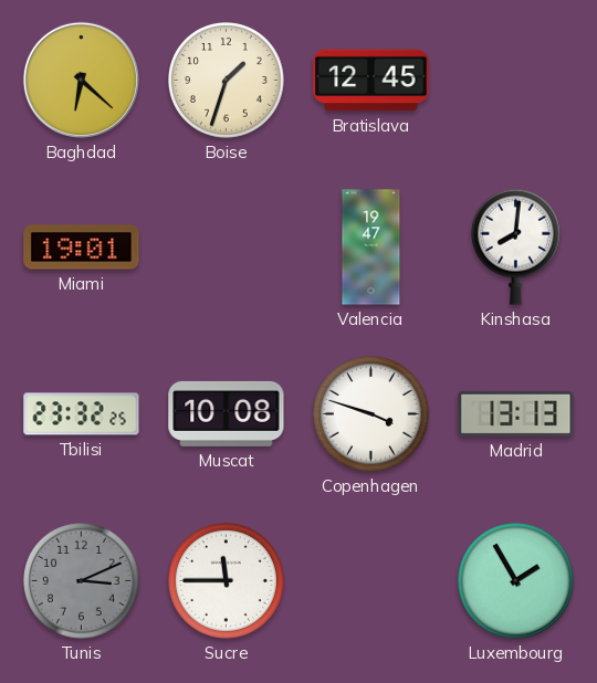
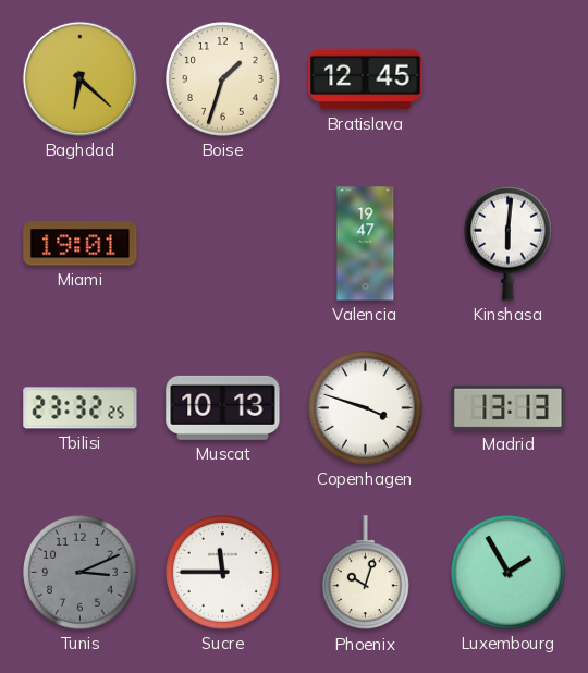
Kinshasa: 8:01 -> 6:01
Muscat: 10:08 -> 10:13
Phoenix: none -> 10:03
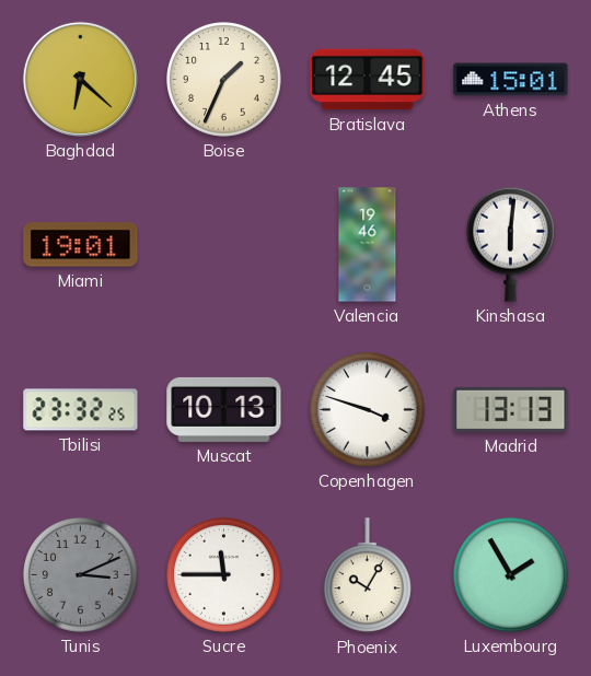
Boise: 1:33 -> 1:34
Athens: none -> 15:01
Valencia: 19:47 -> 19:46
Phoenix: 10:03 -> 10:05
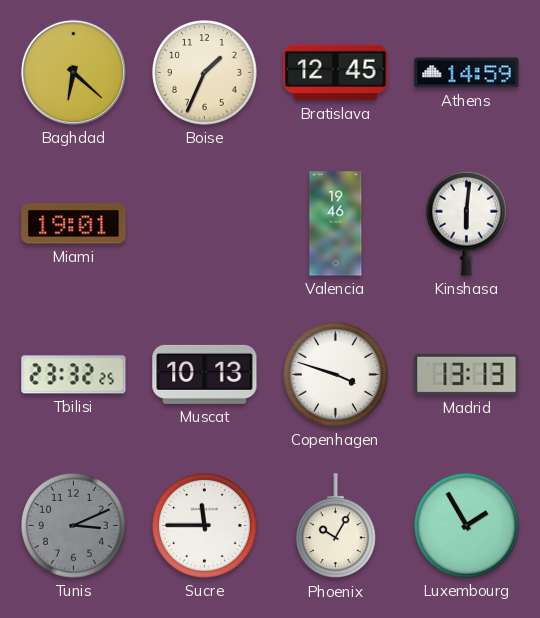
Athens: 15:01 -> 14:59
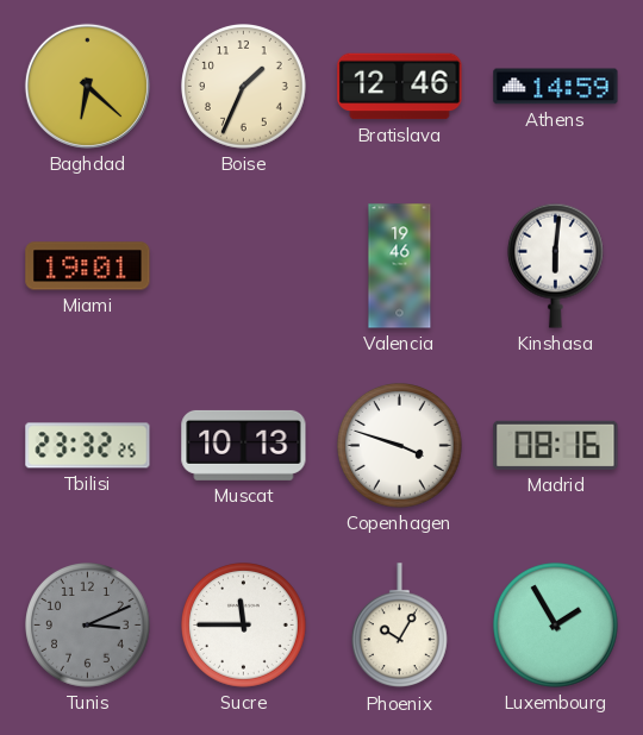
Bratislava: 12:45 -> 12:46
Madrid: 13:13 -> 08:16
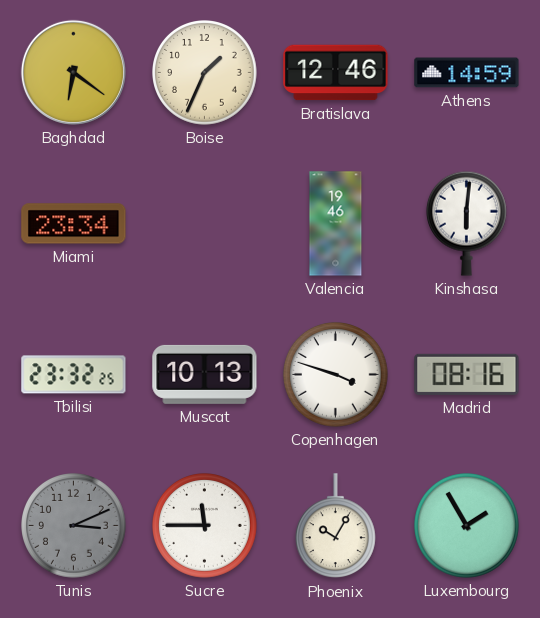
Baghdad: 6:22 -> 6:21
Miami: 19:01 -> 23:34
